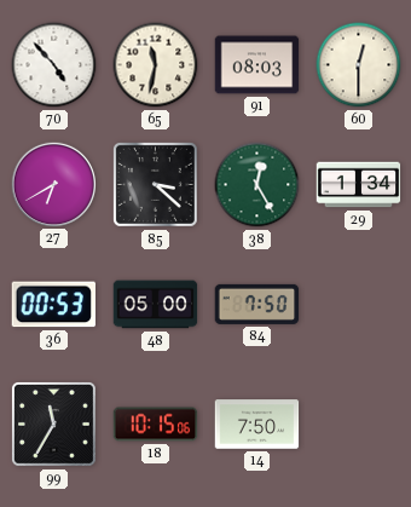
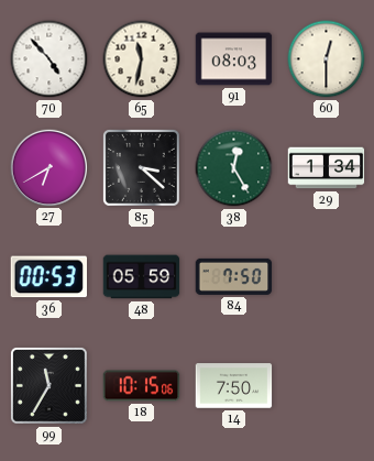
48: 05:00 -> 05:59
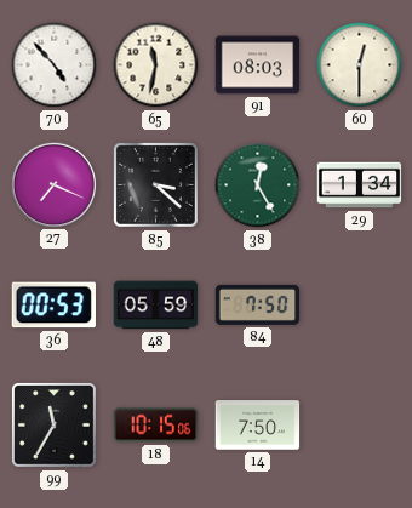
27: 6:40 -> 7:19
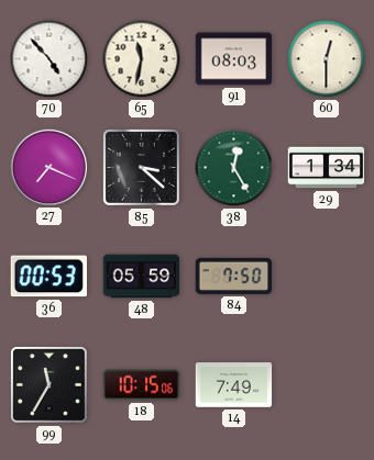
14: 7:50 -> 7:49
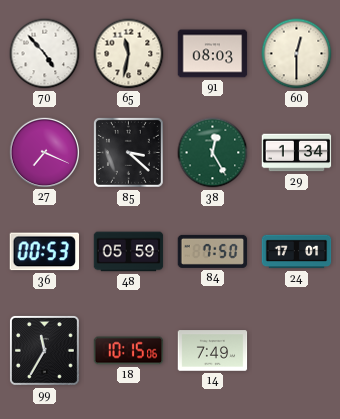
24: none -> 17:01
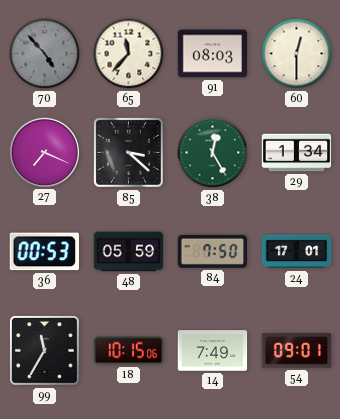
70 dial: white -> grey
65: 11:32 -> 11:37
54: none -> 09:01
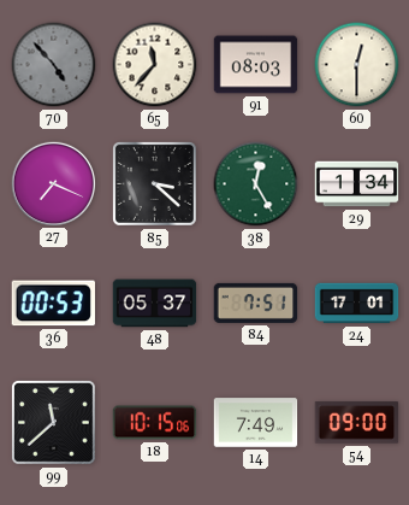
48: 05:59 -> 05:37
84: 7:50 -> 7:51
99: 11:35 -> 11:38
54: 09:01 -> 09:00
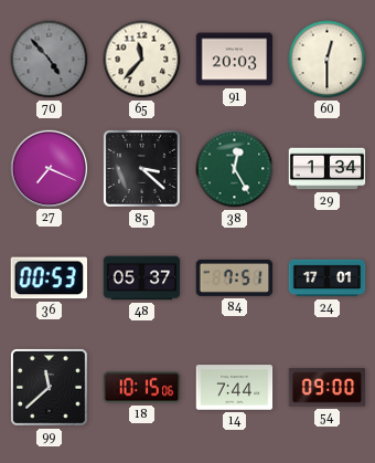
91: 08:03 -> 20:03
14: 7:49 -> 7:44
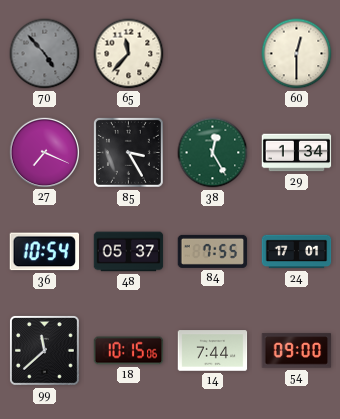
91: 20:03 -> none
85: 3:22 -> 3:25
36: 00:53 -> 10:54
84: 7:51 -> 7:55
